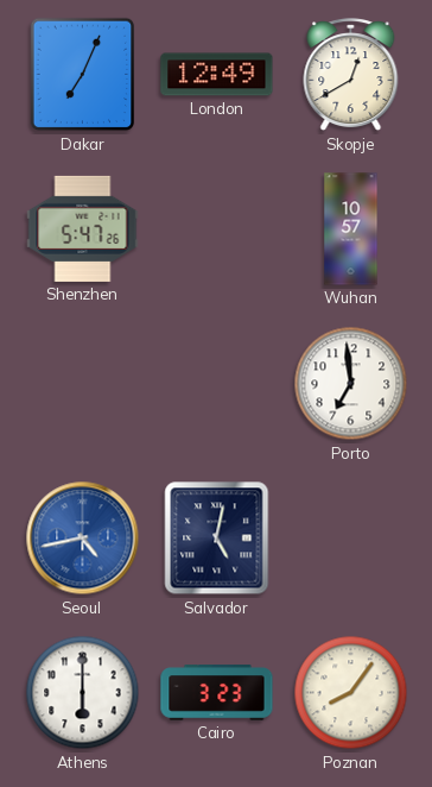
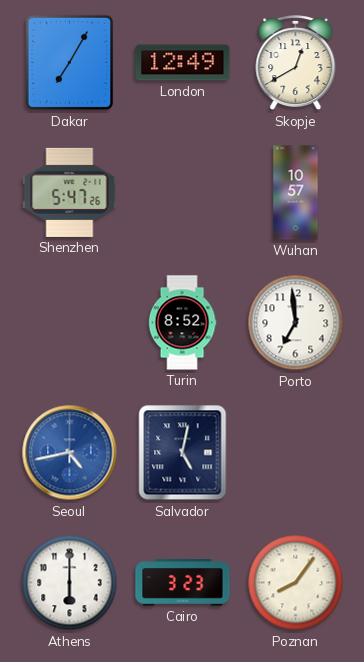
Dakar: 7:04 -> 7:05
Turin: none -> 8:52
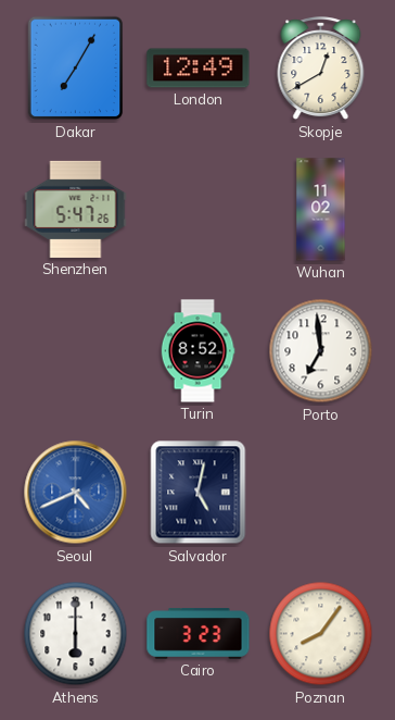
Wuhan: 10:57 -> 11:02
Seoul: 4:43 -> 4:41
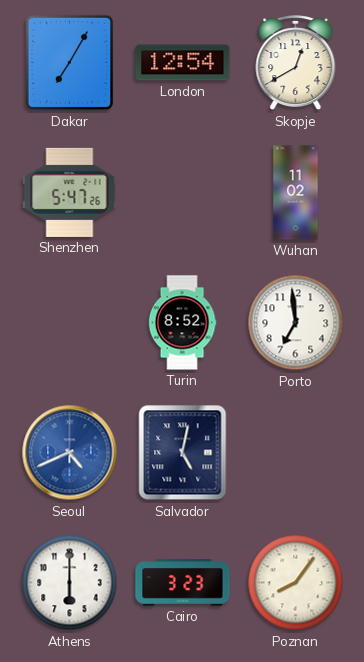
London: 12:49 -> 12:54
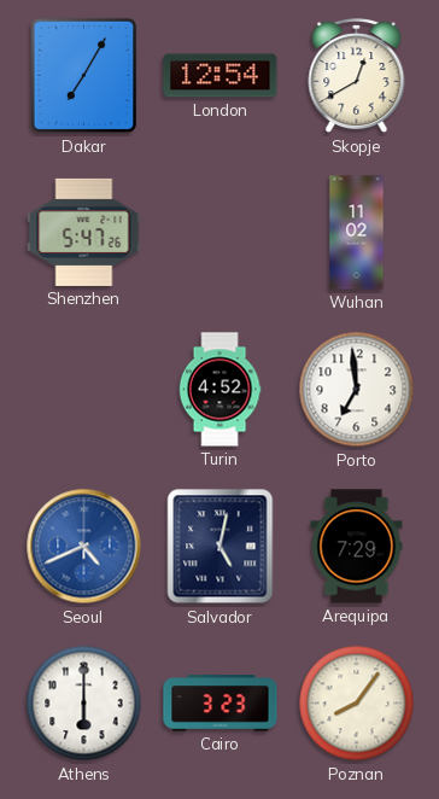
Turin: 8:52 -> 4:52
Arequipa: none -> 7:29
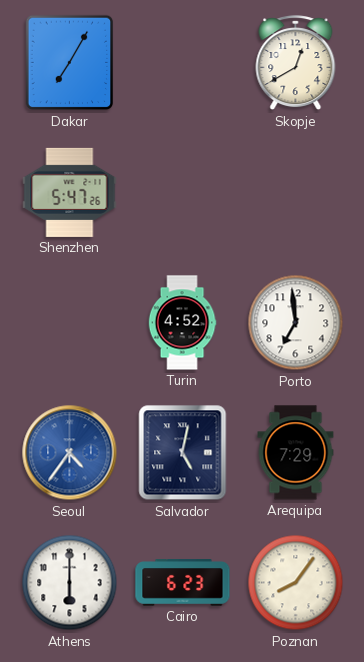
London: 12:54 -> none
Wuhan: 11:02 -> none
Seoul: 4:41 -> 4:36
Cairo: 3:23 -> 6:23
